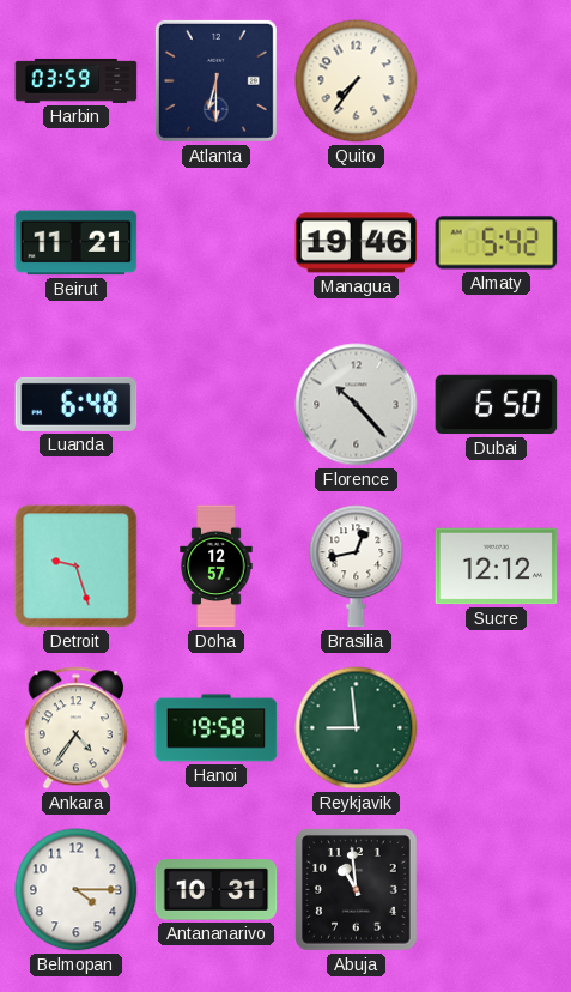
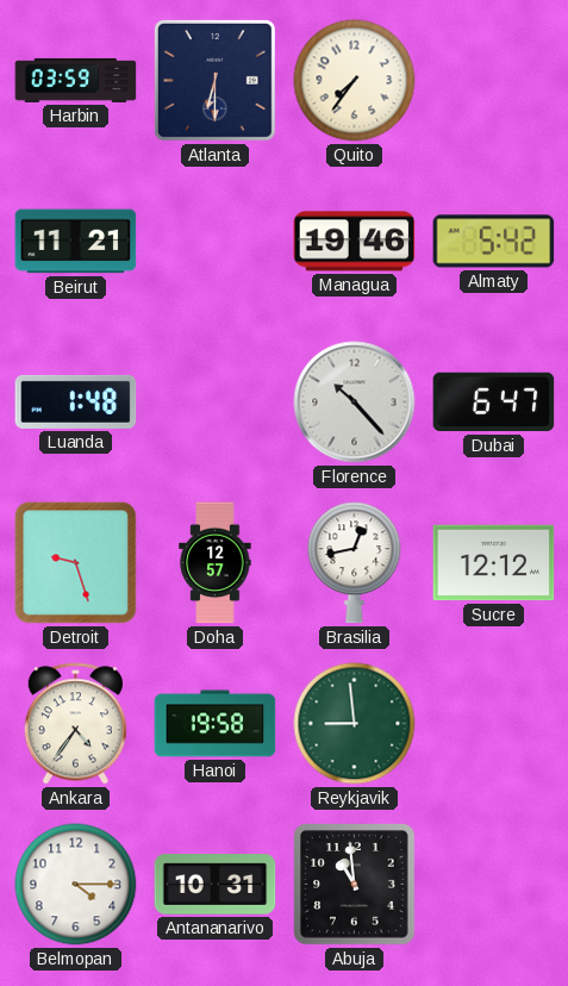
Luanda: 6:48 -> 1:48
Dubai: 6:50 -> 6:47
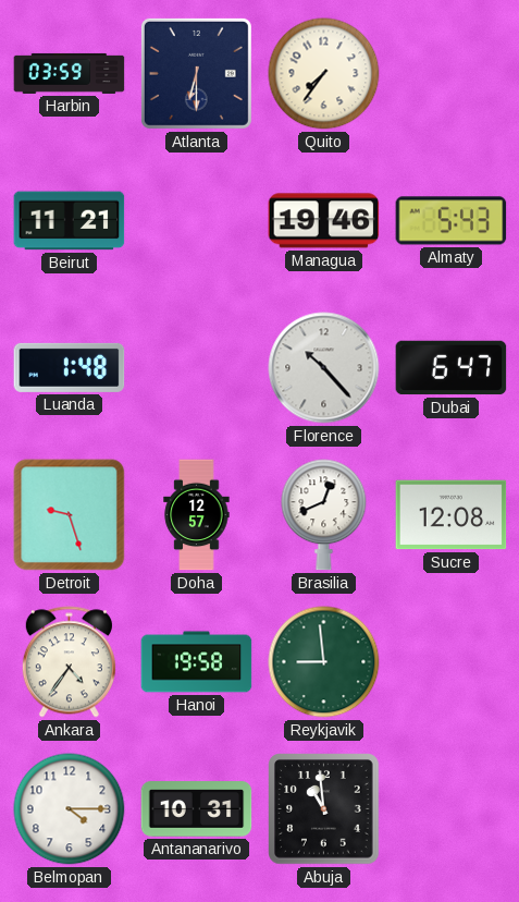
Almaty: 5:42 -> 5:43
Brasilia: 12:43 -> 12:41
Sucre: 12:12 -> 12:08
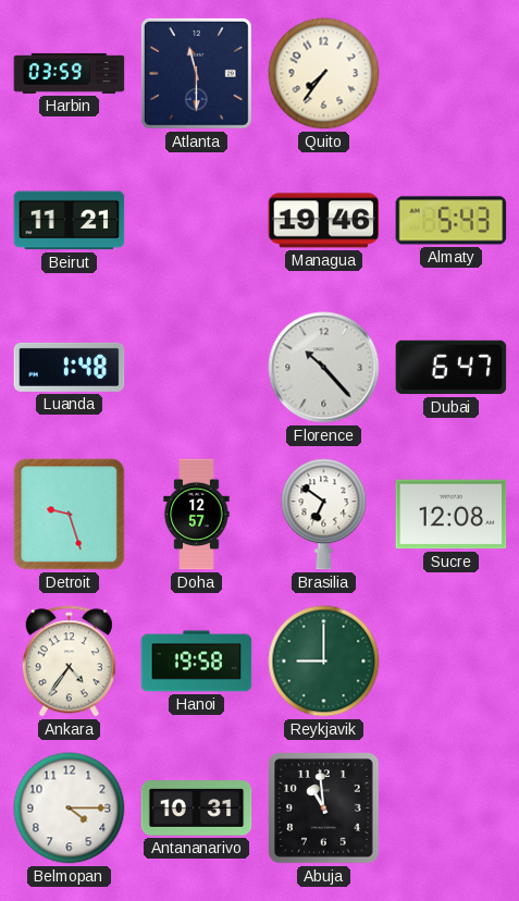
Atlanta: 6:30 -> 11:30
Brasilia: 12:41 -> 6:51
Reykjavik: 8:59 -> 9:00
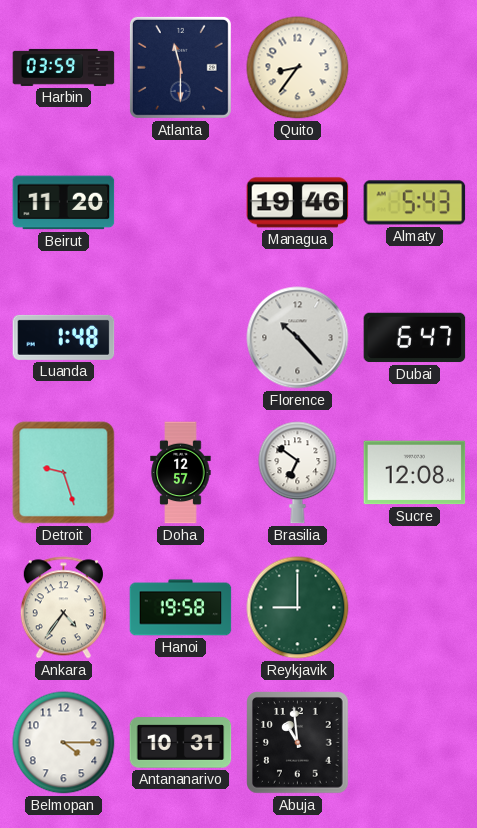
Quito: 7:36 -> 8:36
Beirut: 11:21 -> 11:20
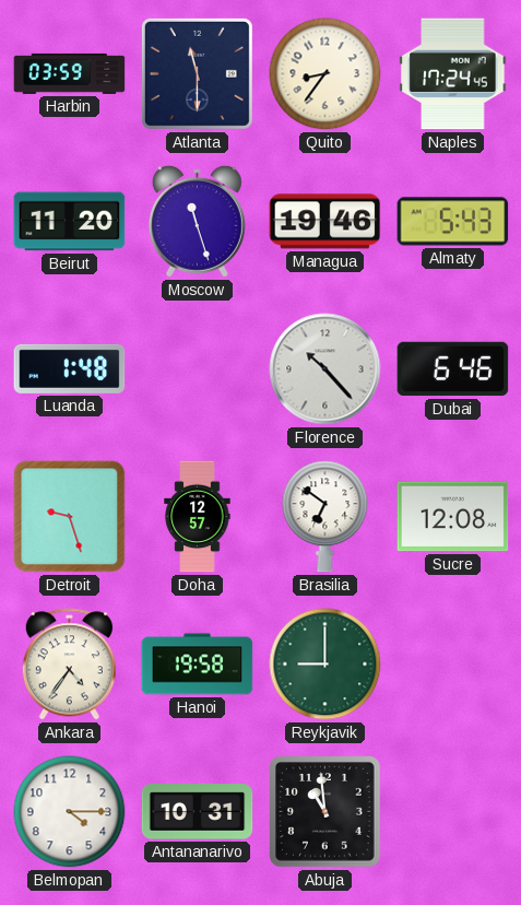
Naples: none -> 17:24
Moscow: none -> 11:27
Dubai: 6:47 -> 6:46
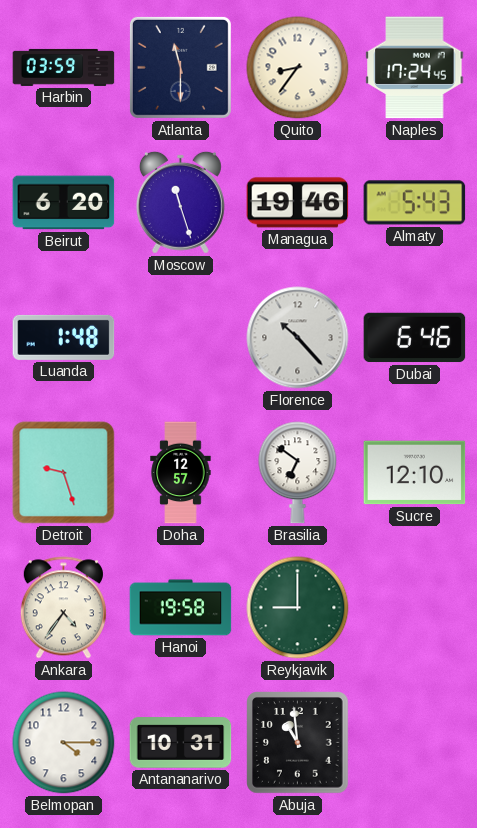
Beirut: 11:20 -> 6:20
Sucre: 12:08 -> 12:10
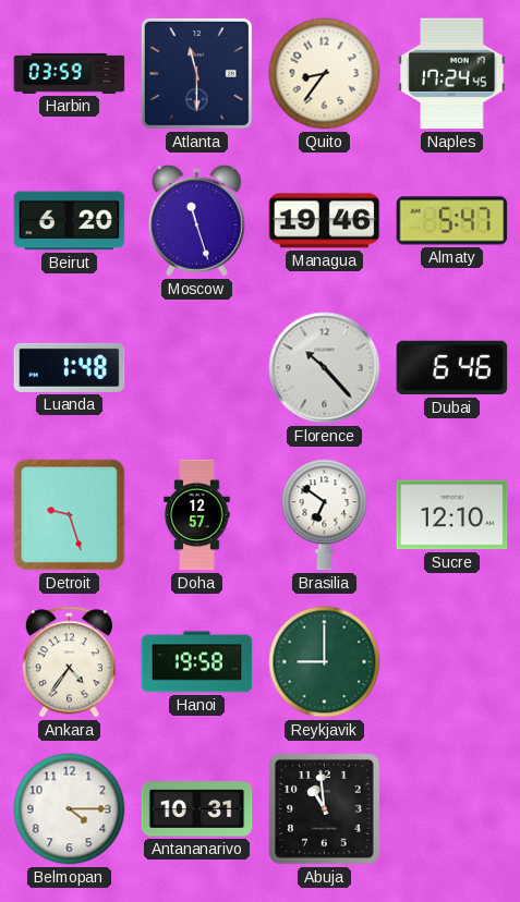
Almaty: 5:43 -> 5:47
